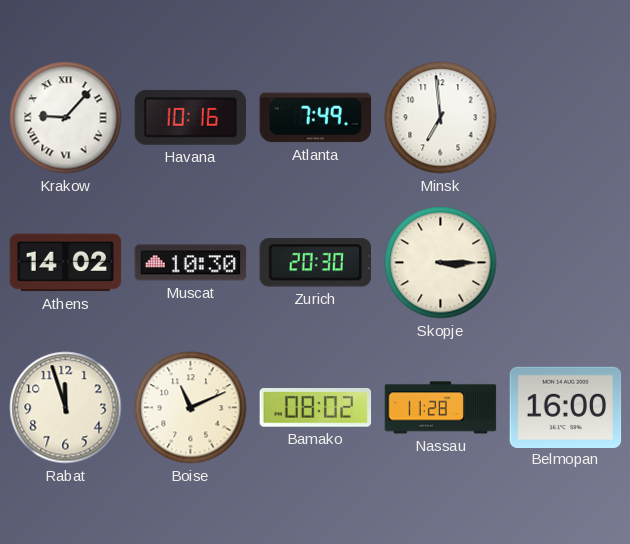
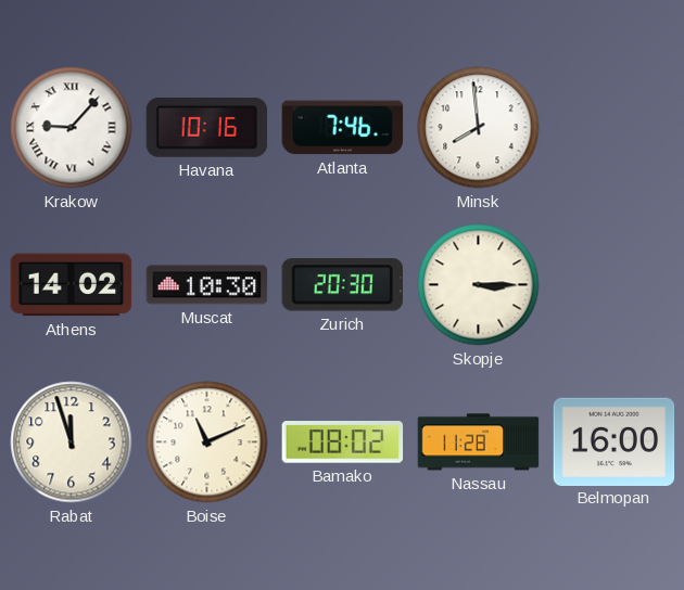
Atlanta: 7:49 -> 7:46
Minsk: 6:59 -> 7:59
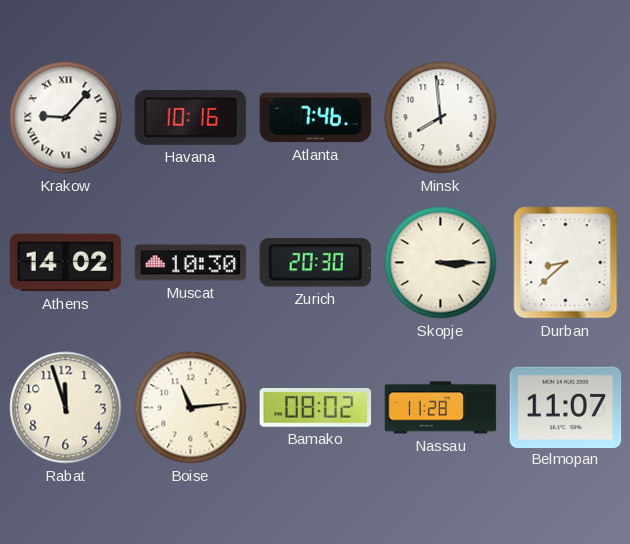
Durban: none -> 8:38
Boise: 11:11 -> 11:14
Belmopan: 16:00 -> 11:07
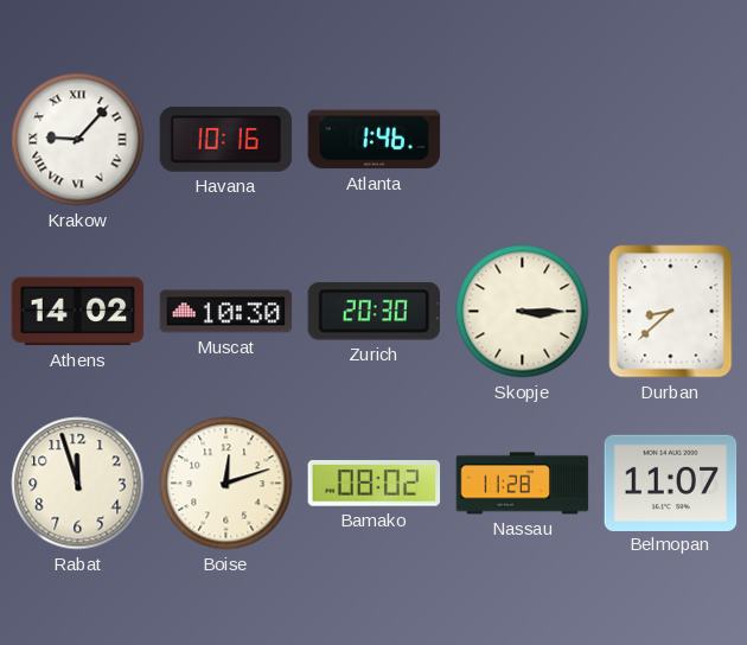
Atlanta: 7:46 -> 1:46
Minsk: 7:59 -> none
Boise: 11:14 -> 12:12
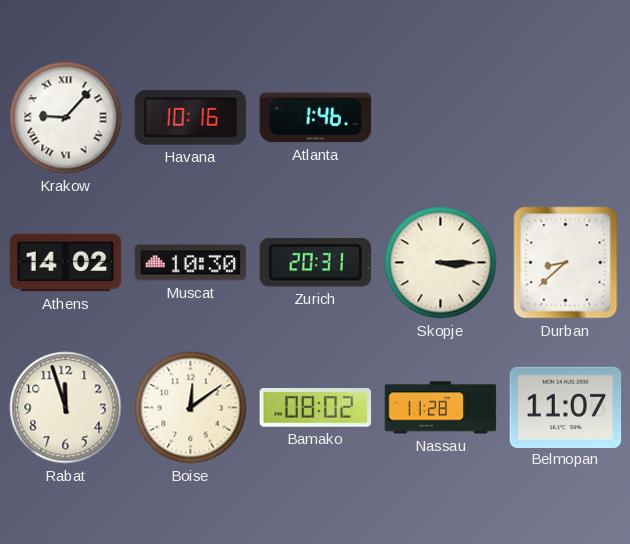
Zurich: 20:30 -> 20:31
Boise: 12:12 -> 12:09
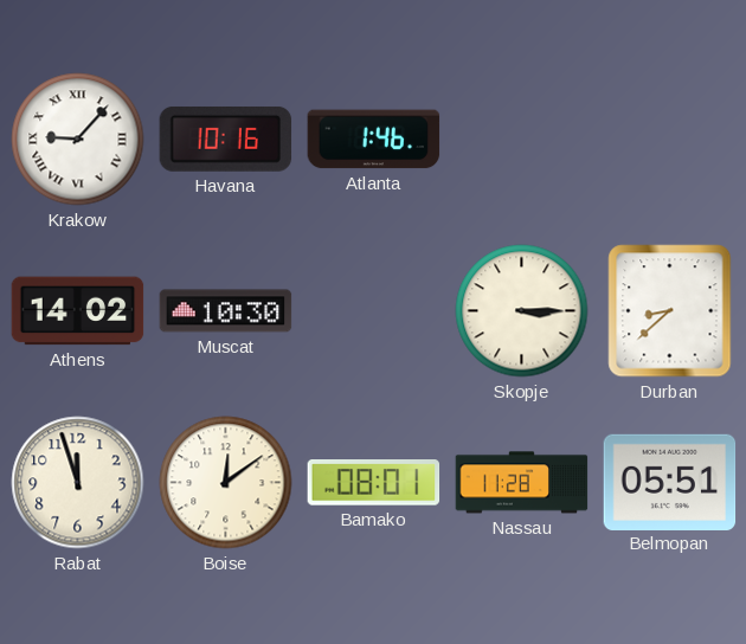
Zurich: 20:31 -> none
Bamako: 08:02 -> 08:01
Belmopan: 11:07 -> 05:51
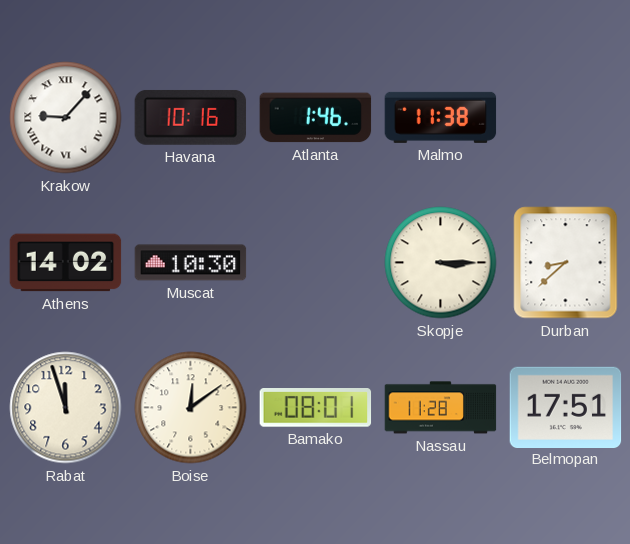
Malmo: none -> 11:38
Belmopan: 05:51 -> 17:51
